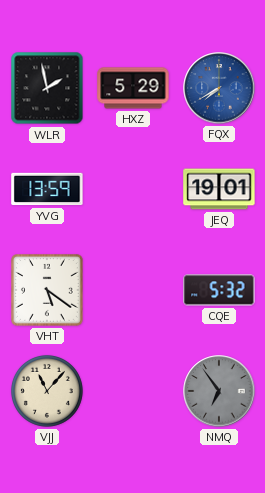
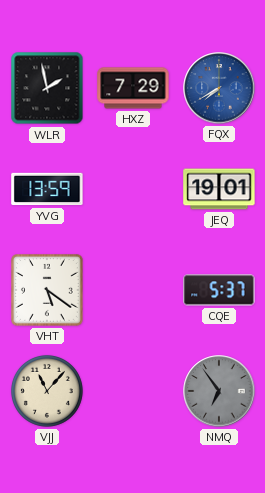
HXZ: 5:29 -> 7:29
CQE: 5:32 -> 5:37
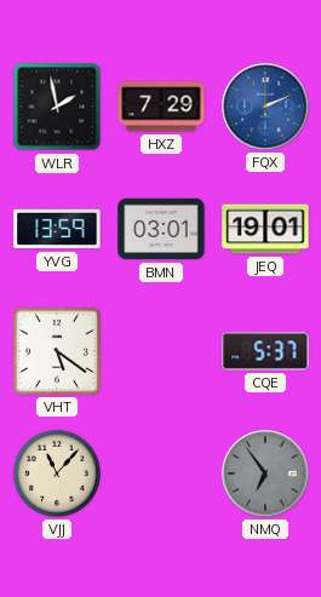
FQX: 7:40 -> 2:11
BMN: none -> 03:01
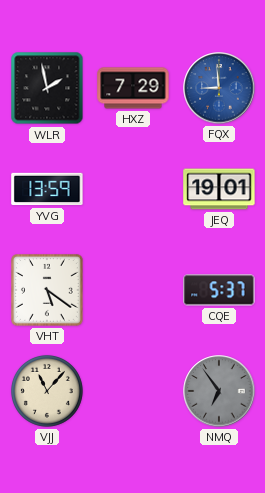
FQX: 2:11 -> 8:59
BMN: 03:01 -> none
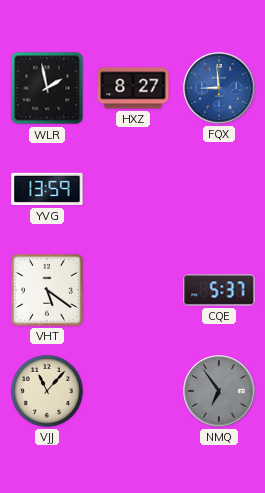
HXZ: 7:29 -> 8:27
JEQ: 19:01 -> none
